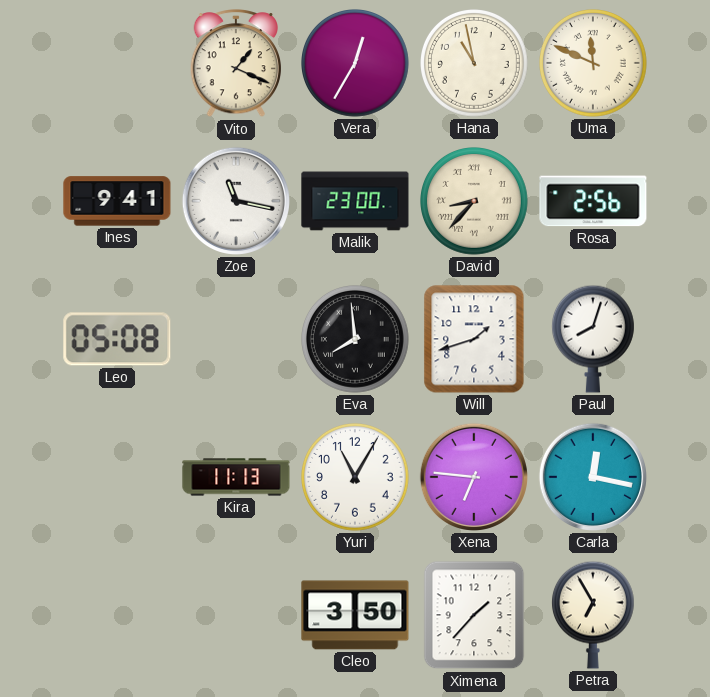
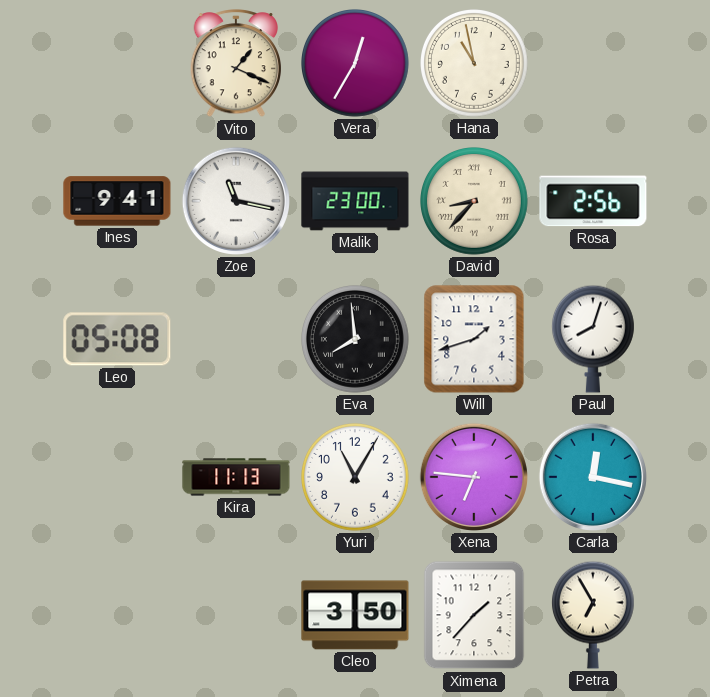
Uma: 11:49 -> none
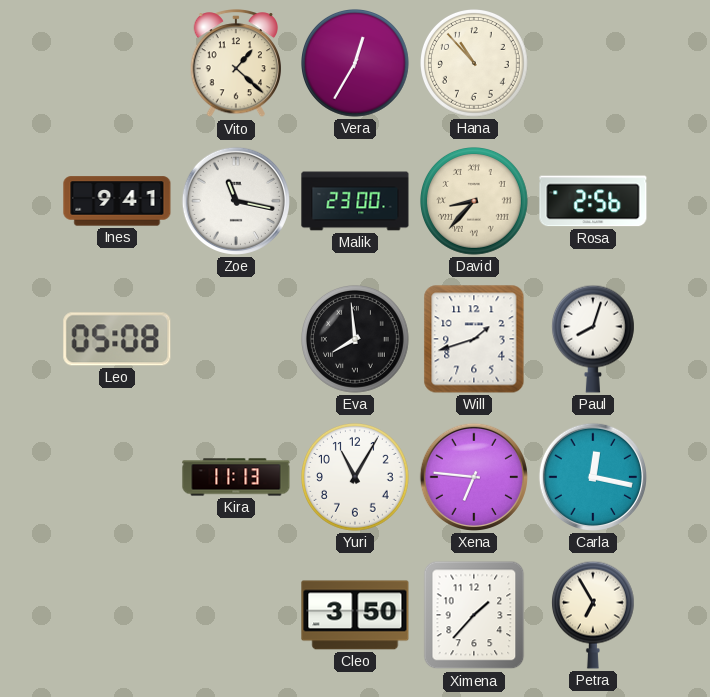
Vito: 1:19 -> 1:22
Hana: 10:58 -> 10:53
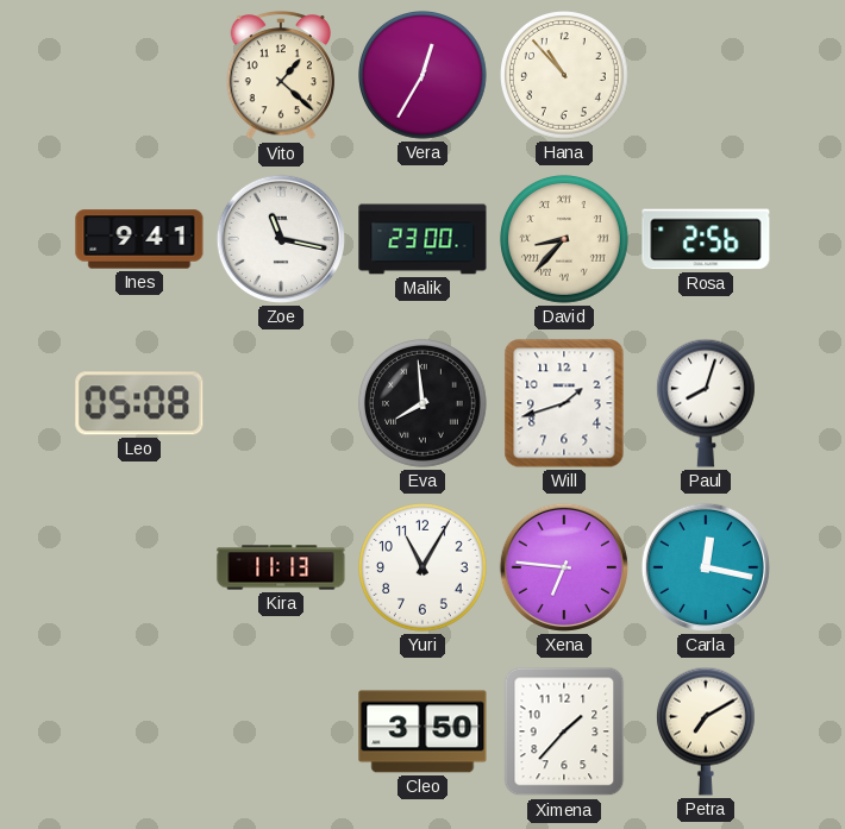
Petra: 6:55 -> 7:10
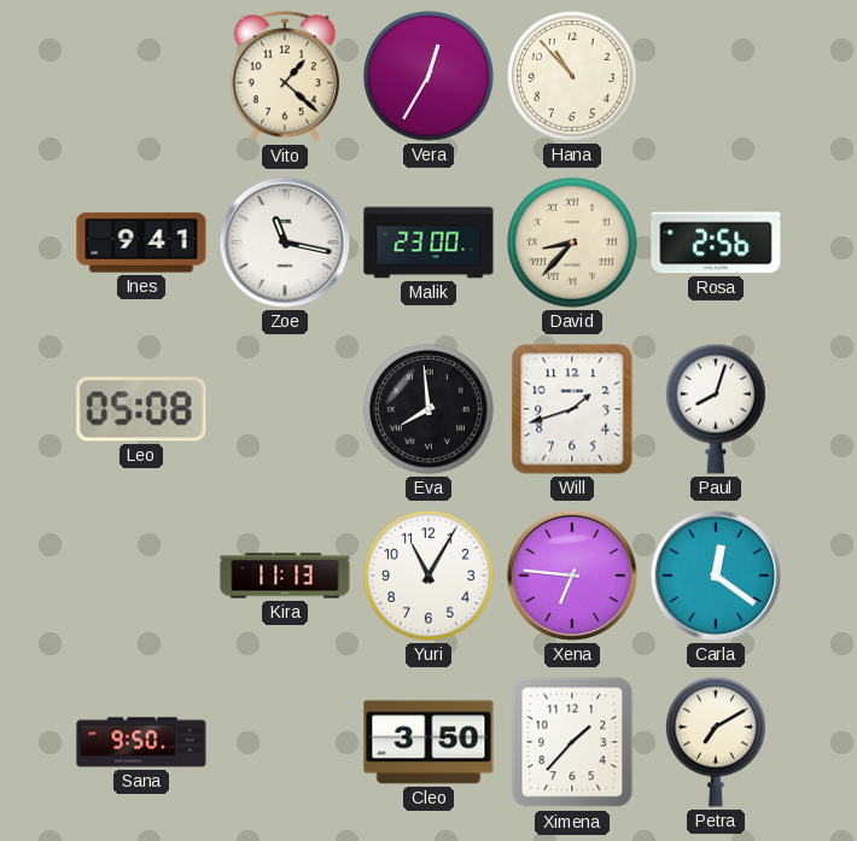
Carla: 12:17 -> 12:21
Sana: none -> 9:50
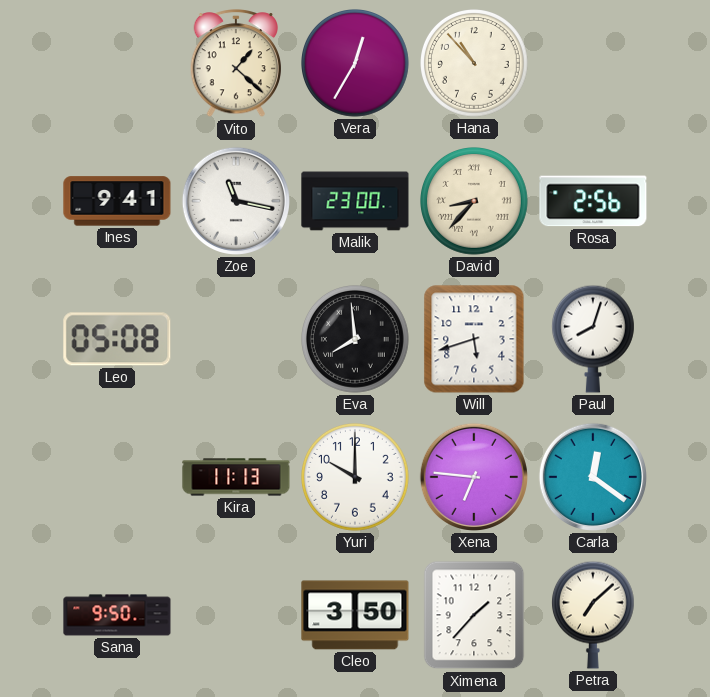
Will: 1:42 -> 5:42
Yuri: 11:05 -> 10:00
Petra: 7:10 -> 7:08
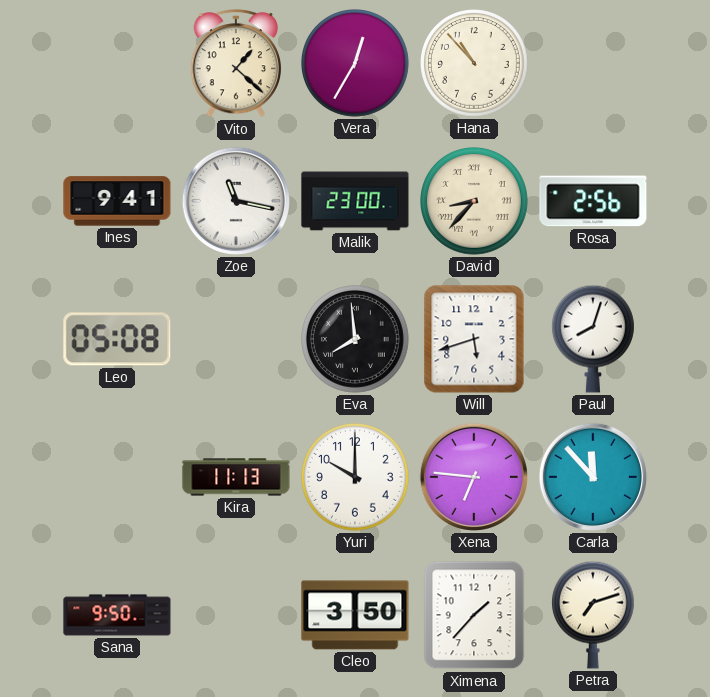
Carla: 12:21 -> 11:53
Petra: 7:08 -> 7:12
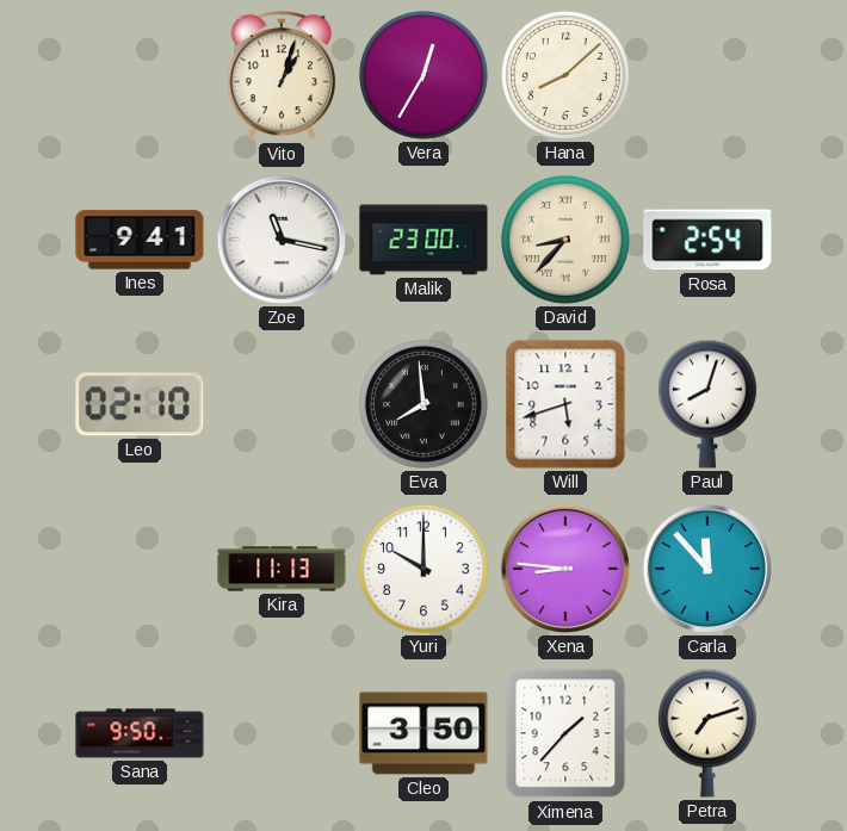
Vito: 1:22 -> 1:03
Hana: 10:53 -> 8:08
Rosa: 2:56 -> 2:54
Leo: 05:08 -> 02:10
Xena: 6:46 -> 8:46
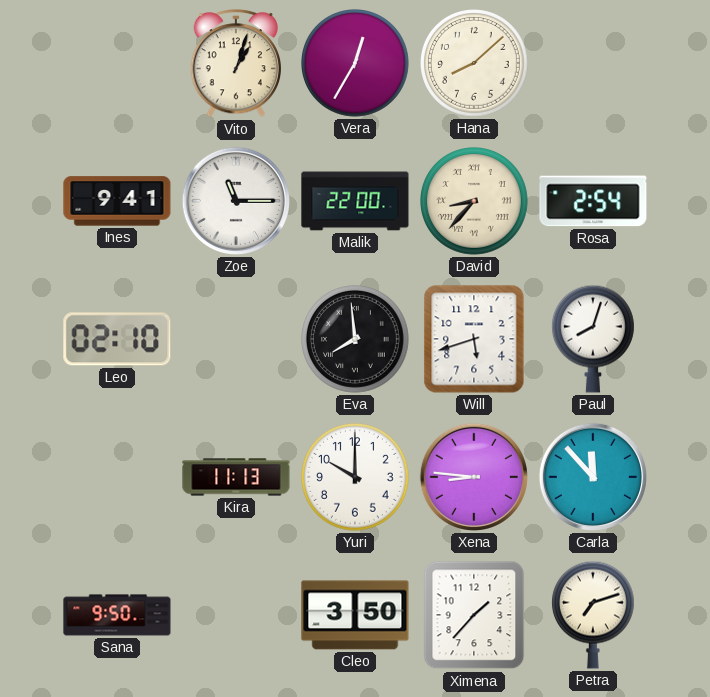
Zoe: 11:17 -> 11:15
Malik: 23:00 -> 22:00
